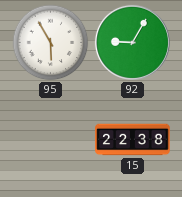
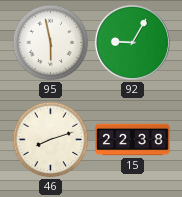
95: 5:55 -> 5:58
46: none -> 8:12
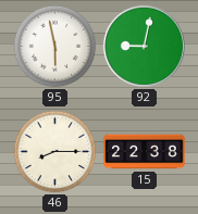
92: 9:05 -> 9:02
46: 8:12 -> 8:15
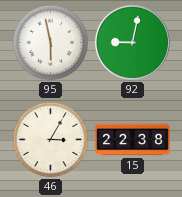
46: 8:15 -> 3:05
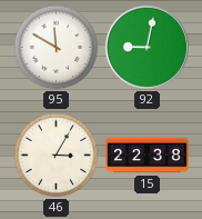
95: 5:58 -> 11:50
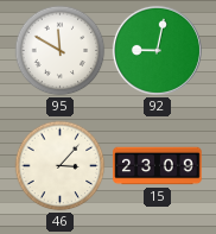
46: 3:05 -> 3:07
15: 22:38 -> 23:09
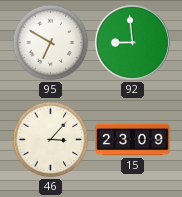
95: 11:50 -> 6:50
92: 9:02 -> 8:59
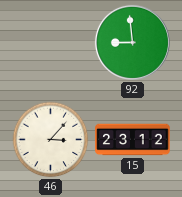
95: 6:50 -> none
15: 23:09 -> 23:12
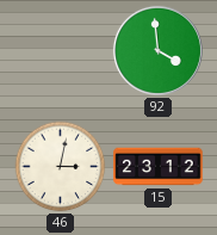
92: 8:59 -> 3:59
46: 3:07 -> 3:02
